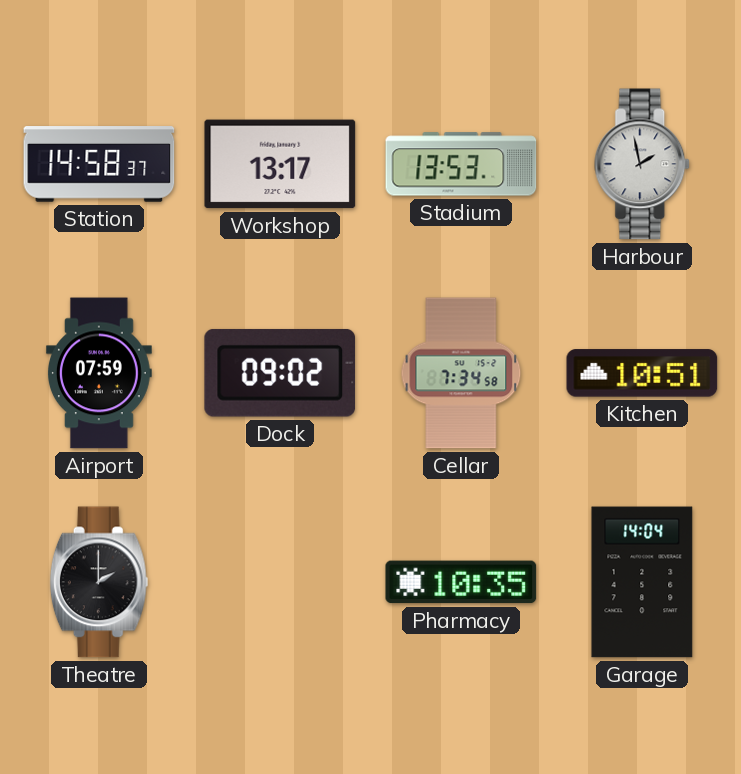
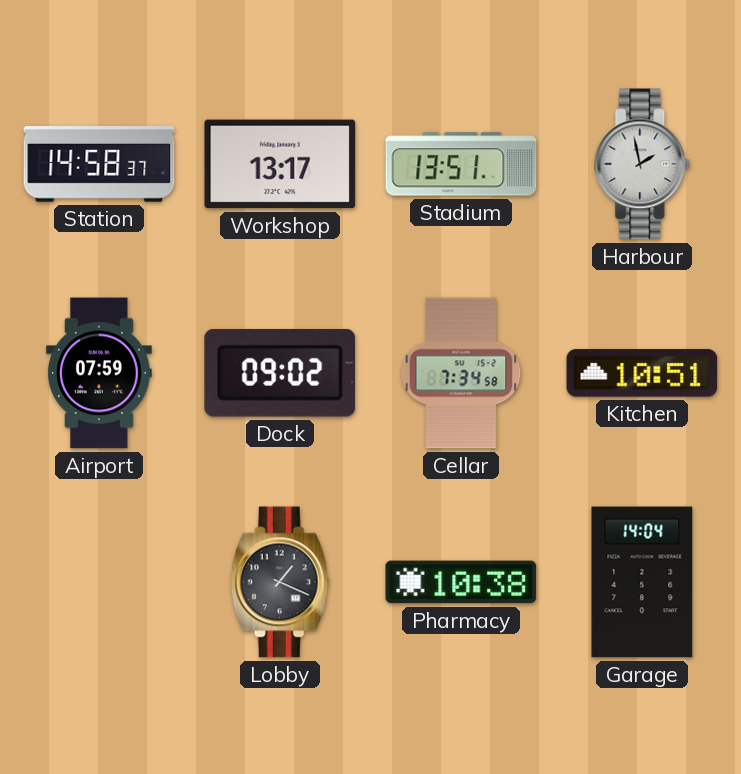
Stadium: 13:53 -> 13:51
Theatre: 2:00 -> none
Lobby: none -> 1:19
Pharmacy: 10:35 -> 10:38
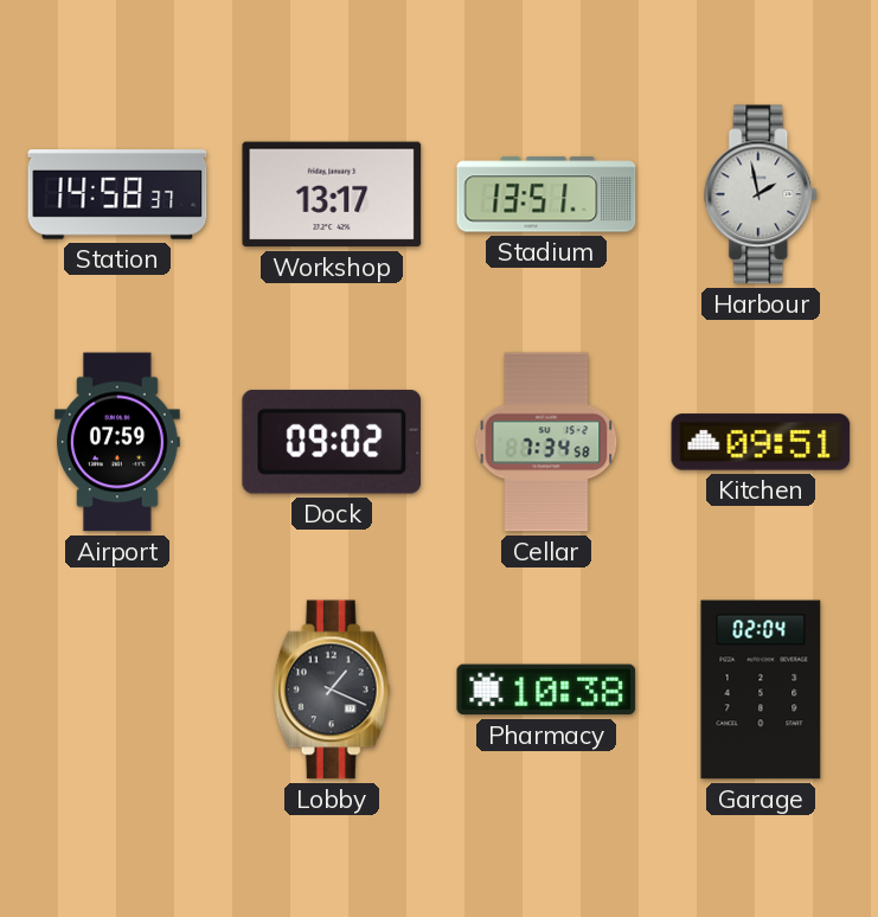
Kitchen: 10:51 -> 09:51
Garage: 14:04 -> 02:04
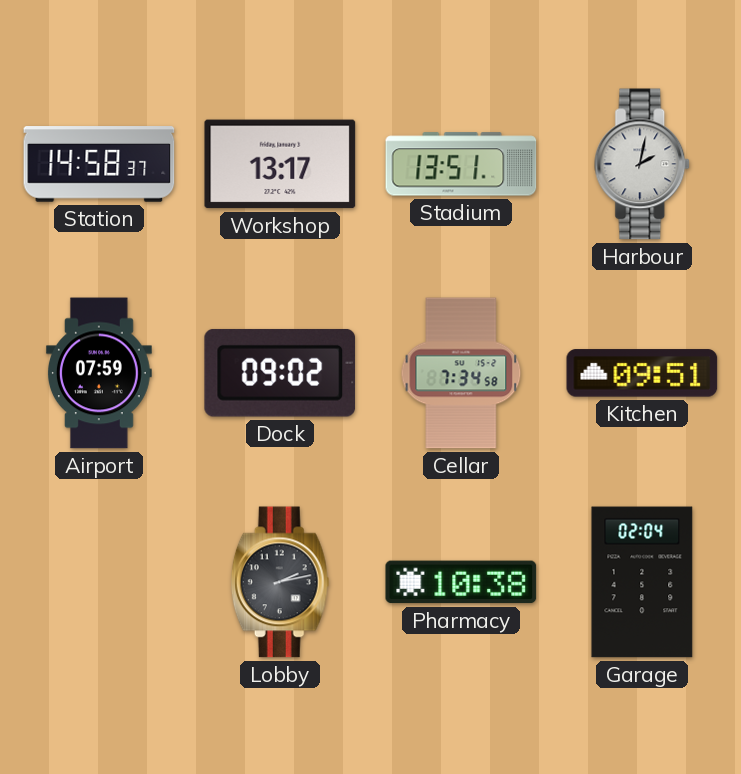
Harbour: 1:58 -> 2:02
Lobby: 1:19 -> 2:13
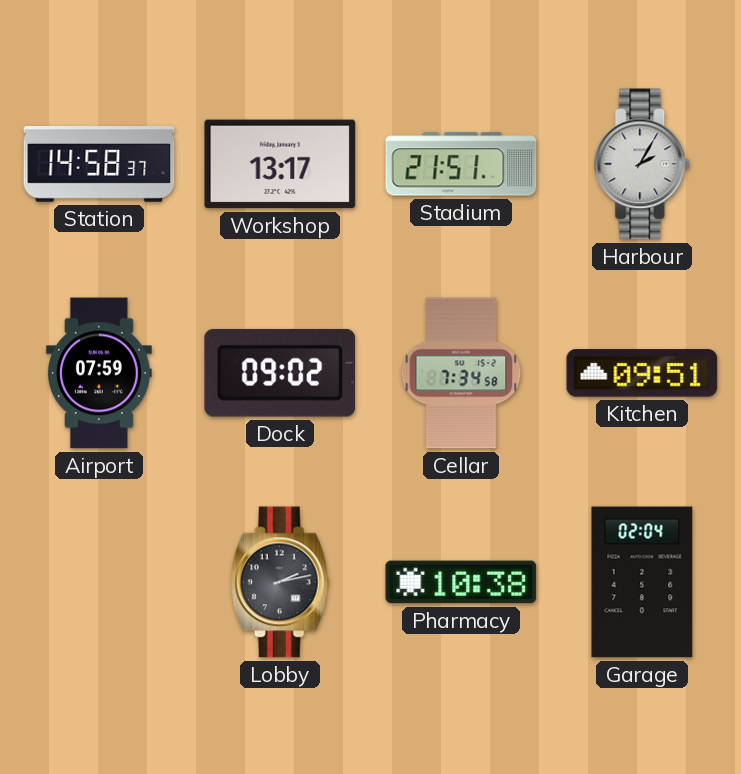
Stadium: 13:51 -> 21:51
Harbour: 2:02 -> 2:05
